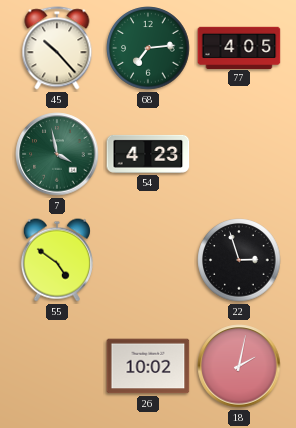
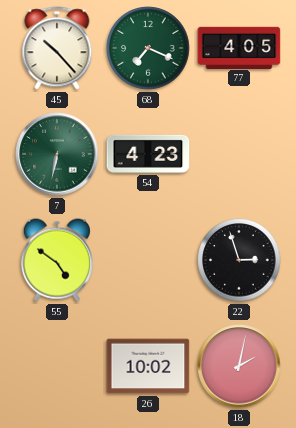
68: 7:14 -> 7:19
7: 3:58 -> 6:32
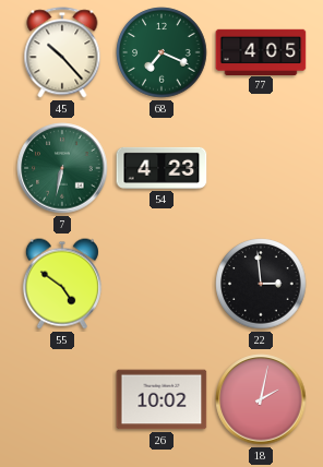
22: 2:57 -> 2:59
